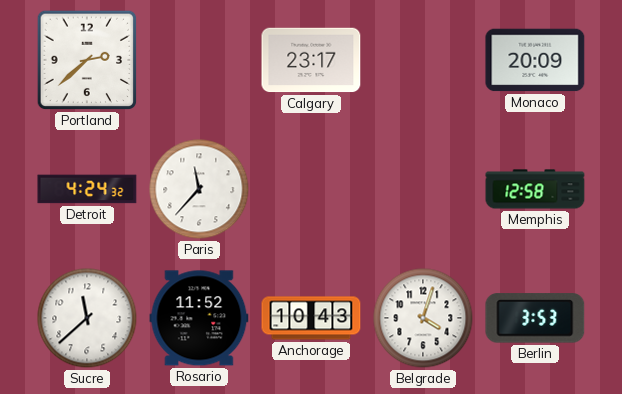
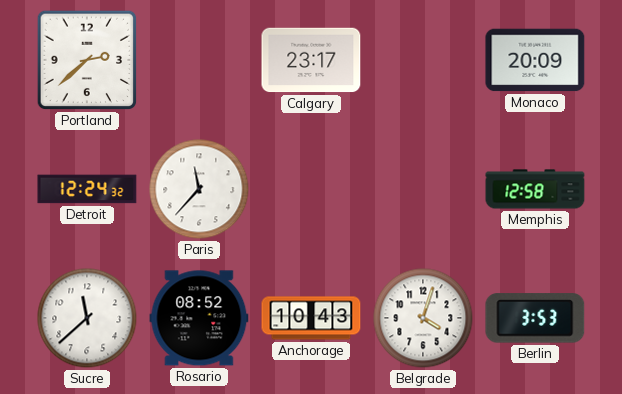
Detroit: 4:24 -> 12:24
Rosario: 11:52 -> 08:52
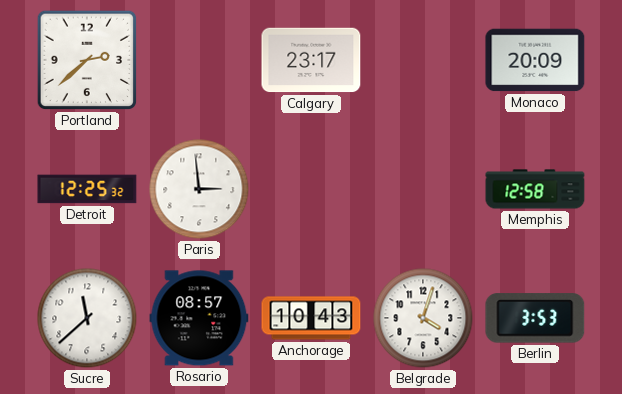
Detroit: 12:24 -> 12:25
Paris: 11:37 -> 2:59
Rosario: 08:52 -> 08:57
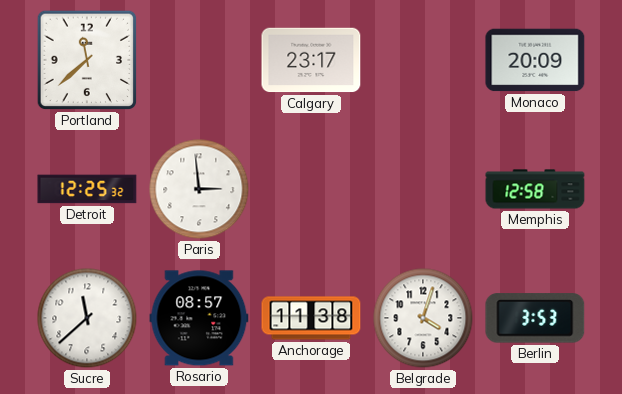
Portland: 2:38 -> 11:38
Anchorage: 10:43 -> 11:38
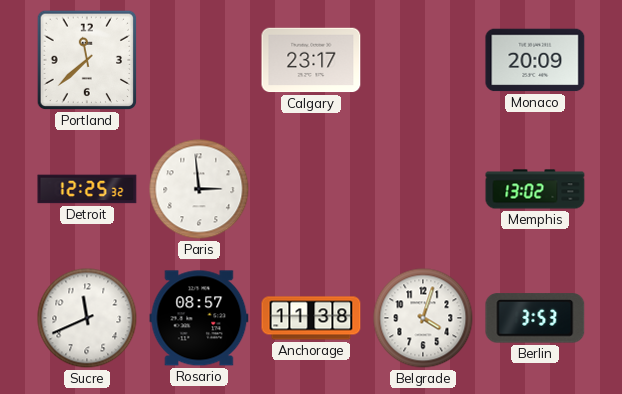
Memphis: 12:58 -> 13:02
Sucre: 11:38 -> 11:41
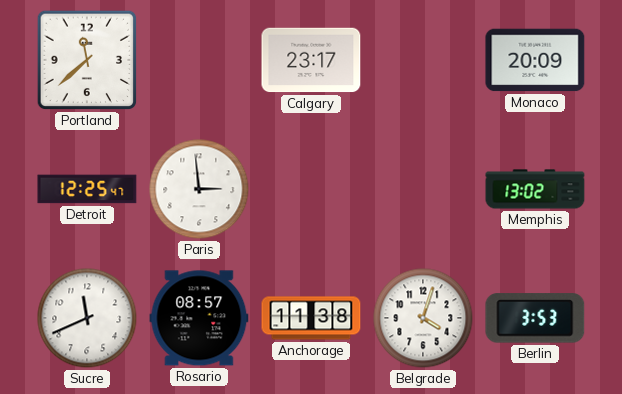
Detroit: 12:25:32 -> 12:25:47
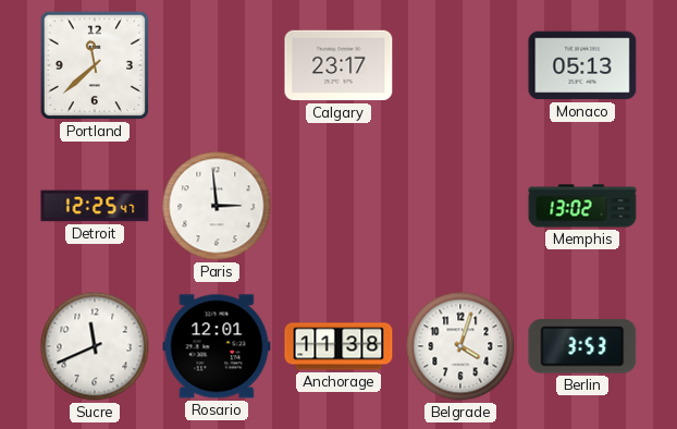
Monaco: 20:09 -> 05:13
Rosario: 08:57 -> 12:01
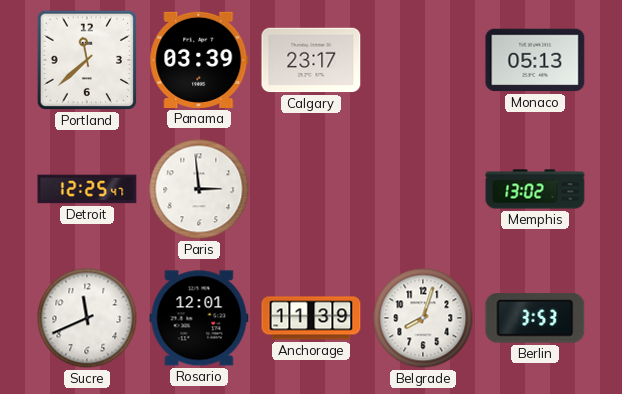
Panama: none -> 03:39
Anchorage: 11:38 -> 11:39
Belgrade: 4:03 -> 8:03
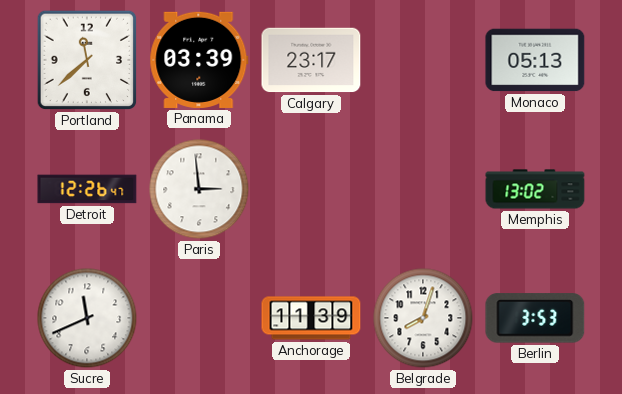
Detroit: 12:25 -> 12:26
Rosario: 12:01 -> none
